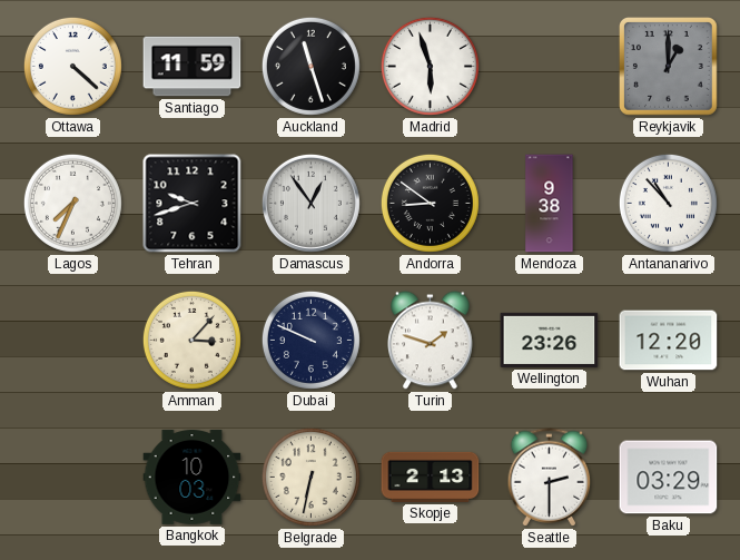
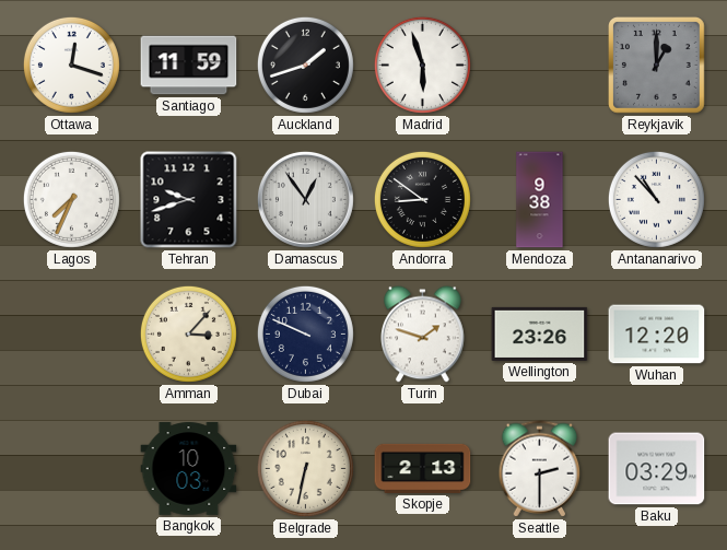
Ottawa: 4:22 -> 12:18
Auckland: 11:27 -> 1:42
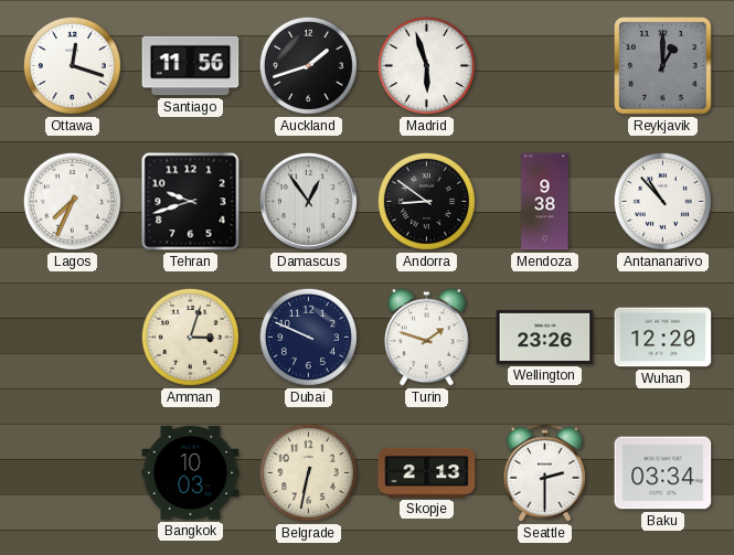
Santiago: 11:59 -> 11:56
Amman: 3:07 -> 3:03
Baku: 03:29 -> 03:34
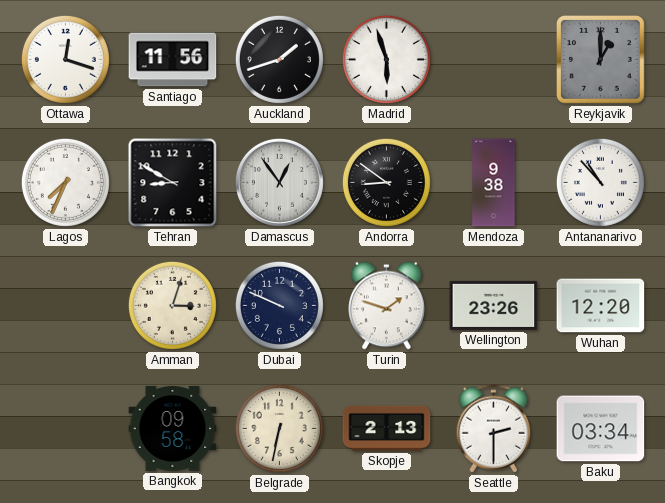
Tehran: 9:42 -> 8:50
Bangkok: 10:03 -> 09:58
